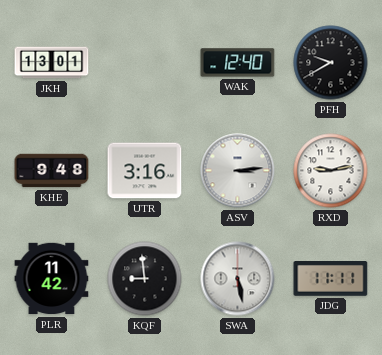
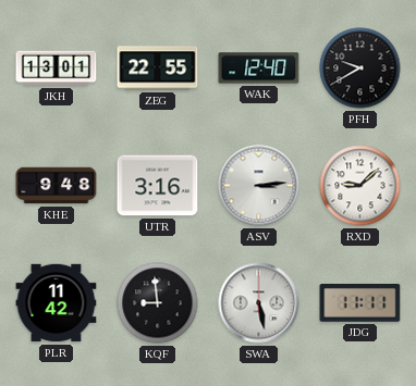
ZEG: none -> 22:55
RXD: 9:13 -> 9:08
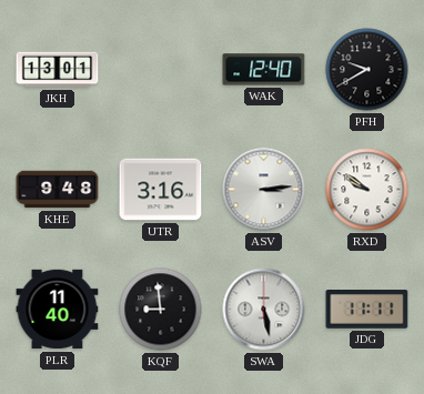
ZEG: 22:55 -> none
RXD: 9:08 -> 9:51
PLR: 11:42 -> 11:40
